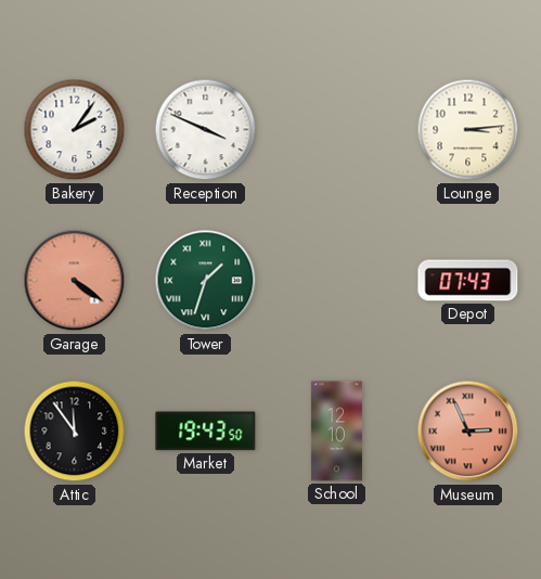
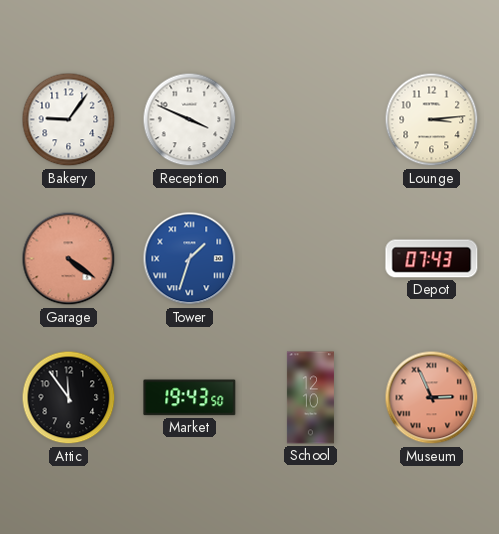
Bakery: 2:06 -> 9:06
Tower dial: green -> blue
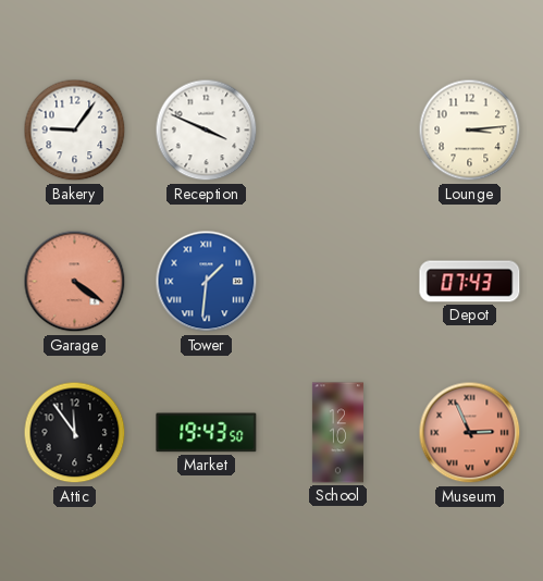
Tower: 1:33 -> 1:31
